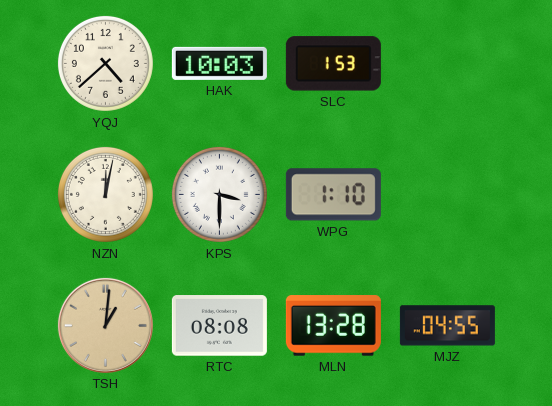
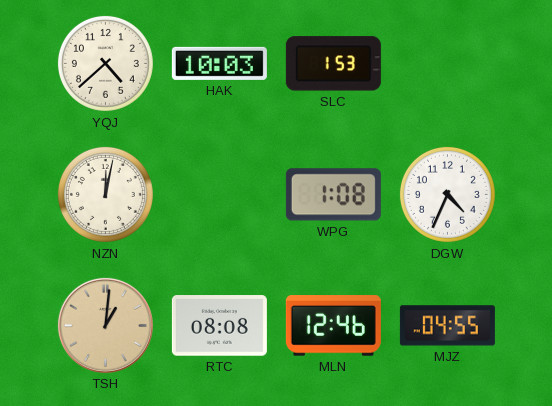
KPS: 3:30 -> none
WPG: 1:10 -> 1:08
DGW: none -> 4:34
MLN: 13:28 -> 12:46
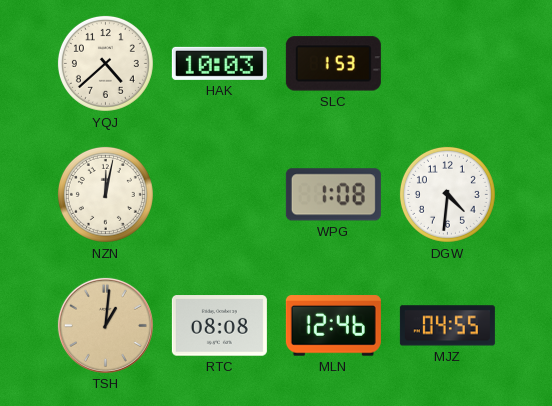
DGW: 4:34 -> 4:31
